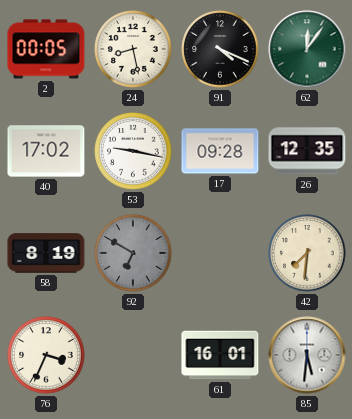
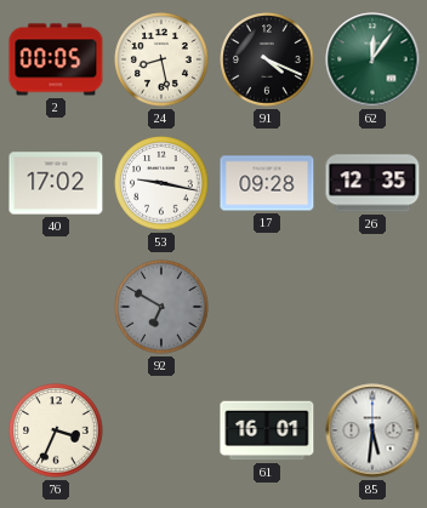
58: 8:19 -> none
42: 7:31 -> none
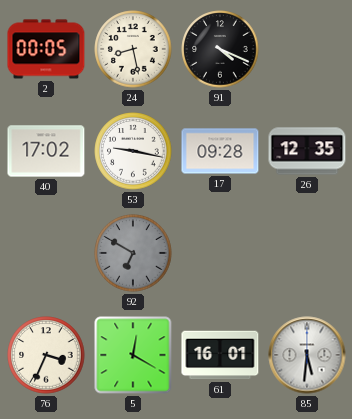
62: 12:06 -> none
5: none -> 12:20
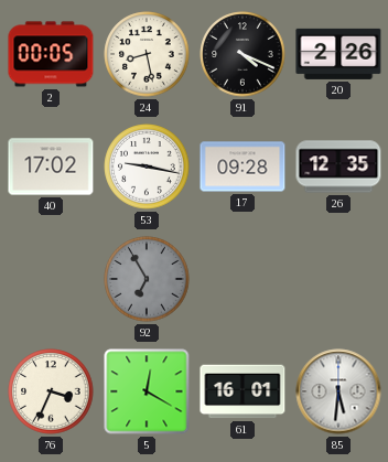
20: none -> 2:26
92: 6:50 -> 6:55
